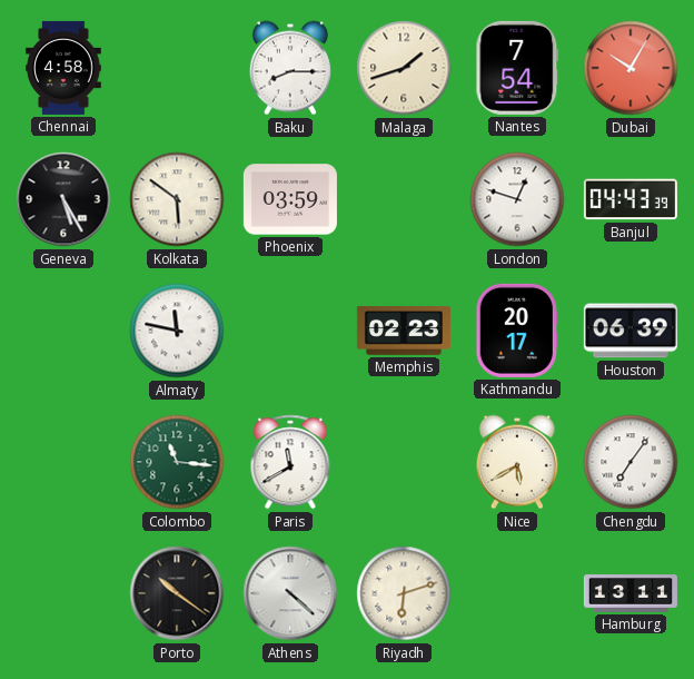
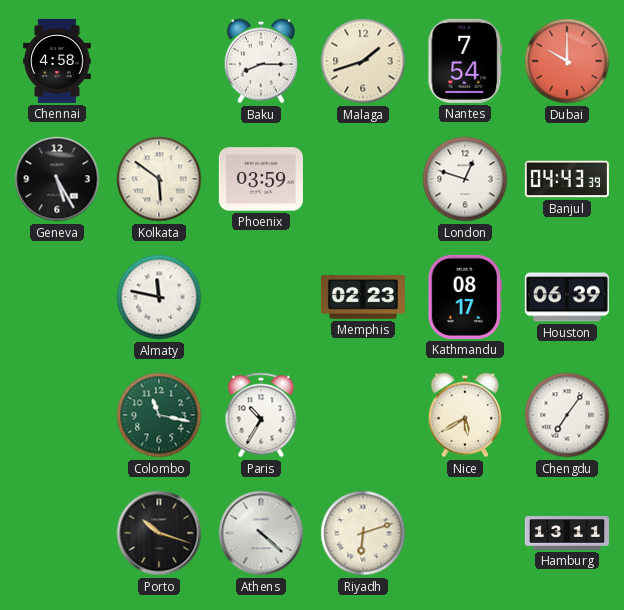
Dubai: 10:05 -> 10:00
Kathmandu: 20:17 -> 08:17
Colombo: 11:16 -> 11:17
Paris: 11:40 -> 10:35
Porto: 10:21 -> 10:18
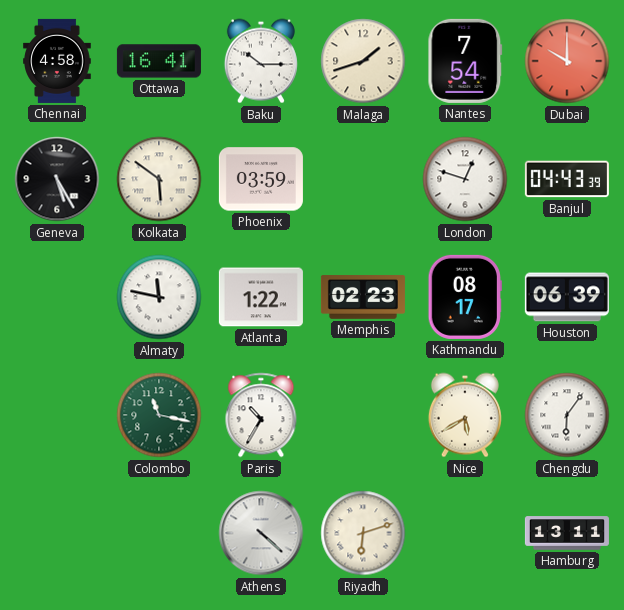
Ottawa: none -> 16:41
Baku: 8:15 -> 10:15
Atlanta: none -> 1:22
Chengdu: 7:06 -> 6:06
Porto: 10:18 -> none
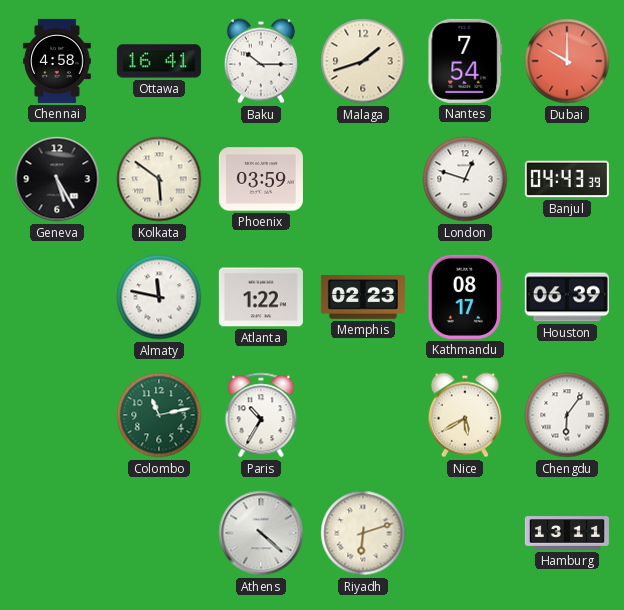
Colombo: 11:17 -> 11:13
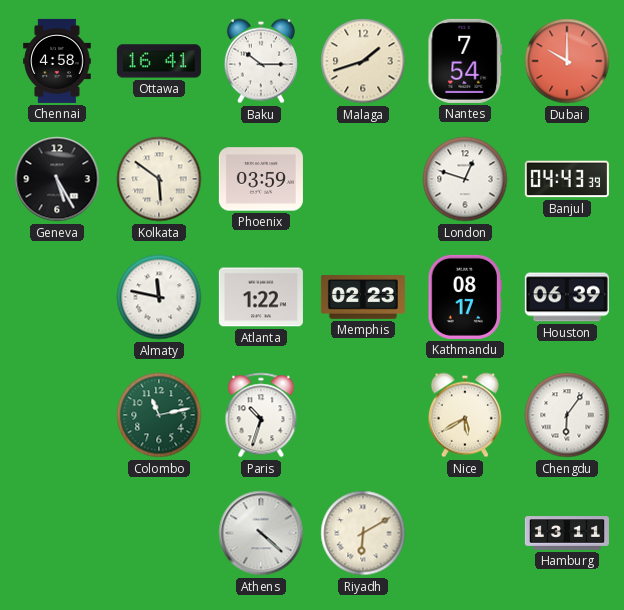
Paris: 10:35 -> 10:33
Riyadh: 6:12 -> 6:10
